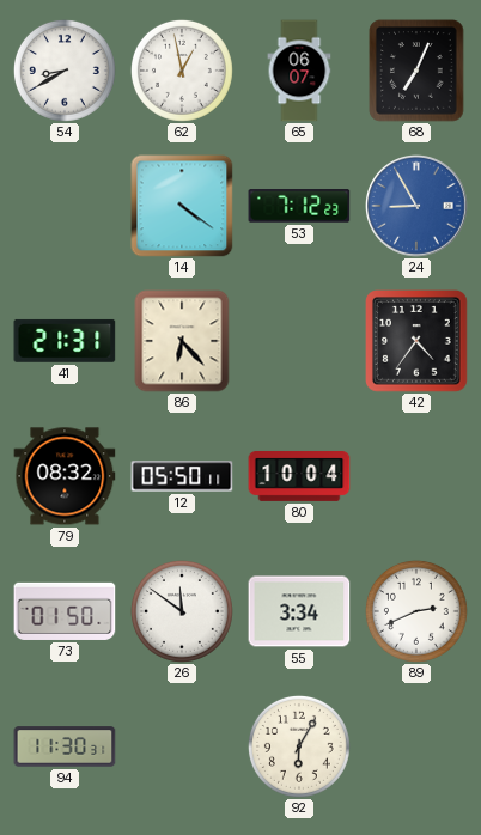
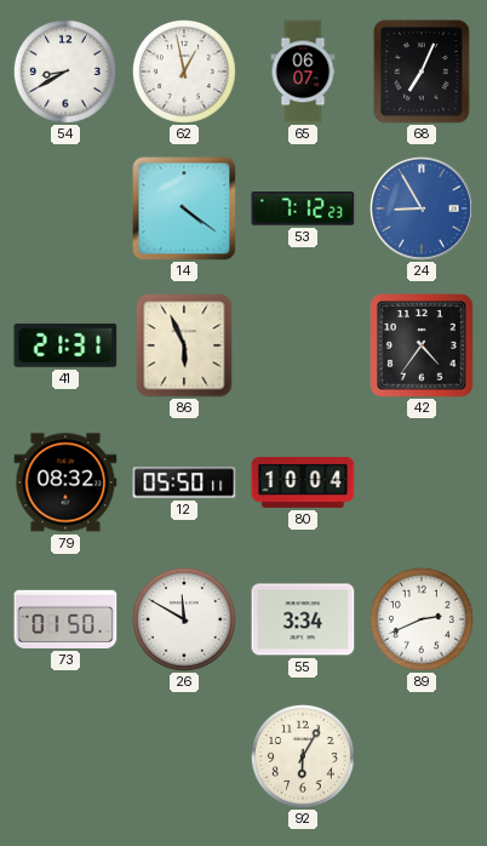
86: 6:23 -> 5:56
26: 11:51 -> 11:50
94: 11:30 -> none
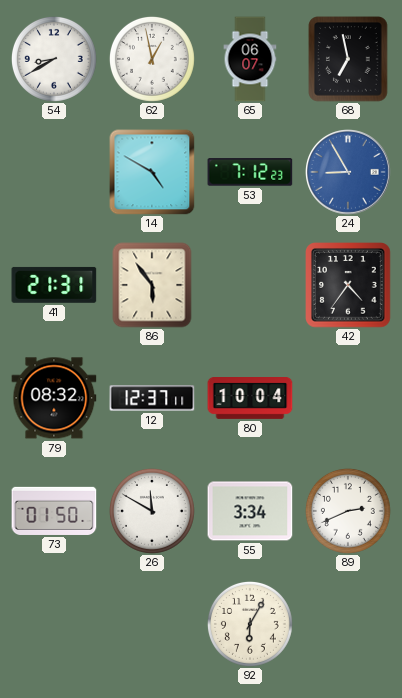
68: 7:04 -> 6:58
14: 4:21 -> 4:50
86: 5:56 -> 5:54
12: 05:50 -> 12:37
